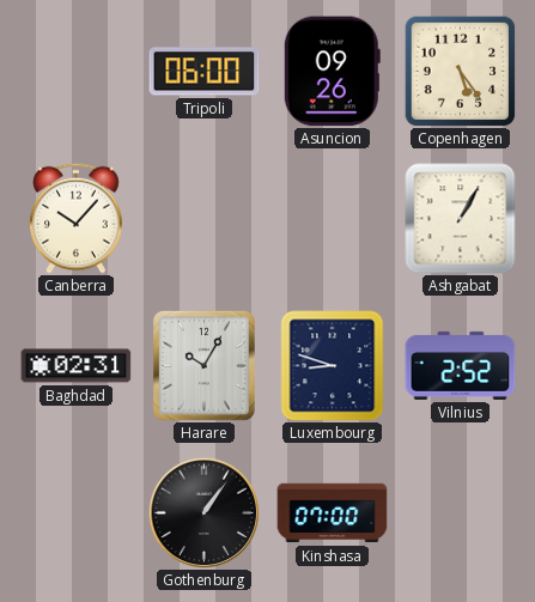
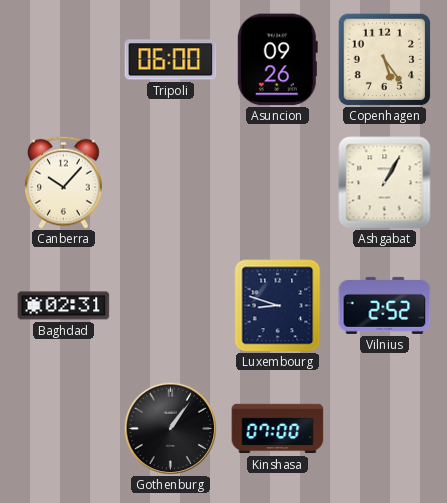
Harare: 10:05 -> none
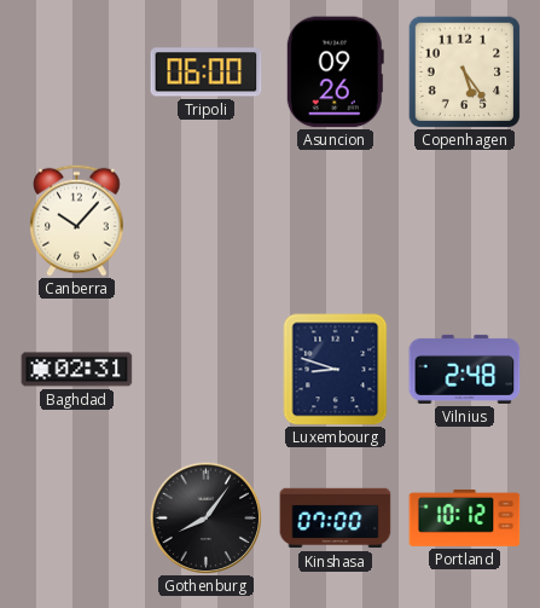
Ashgabat: 1:05 -> none
Vilnius: 2:52 -> 2:48
Gothenburg: 1:06 -> 8:06
Portland: none -> 10:12
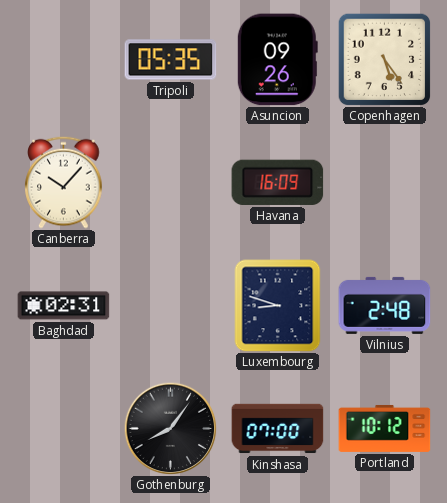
Tripoli: 06:00 -> 05:35
Havana: none -> 16:09
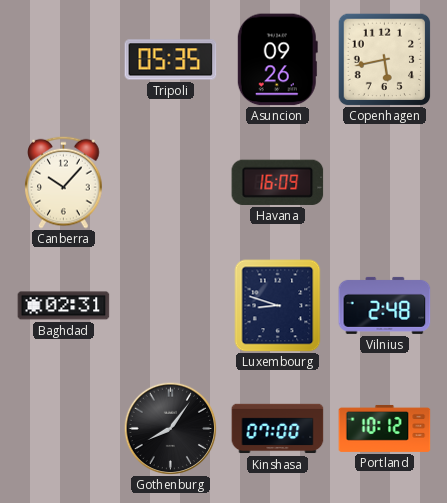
Copenhagen: 5:24 -> 5:43
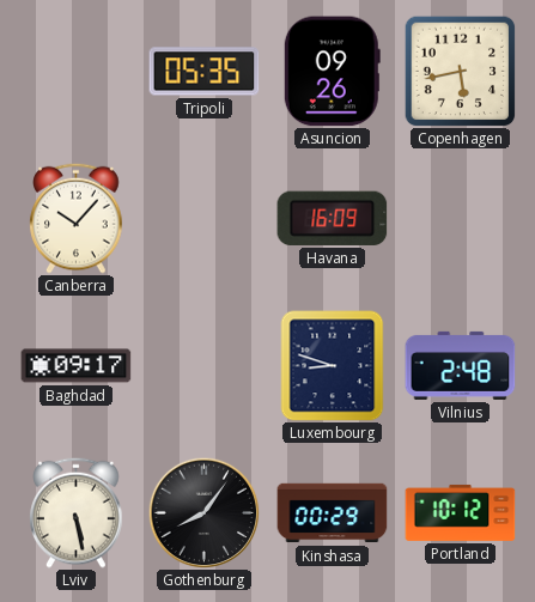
Baghdad: 02:31 -> 09:17
Lviv: none -> 5:28
Kinshasa: 07:00 -> 00:29
